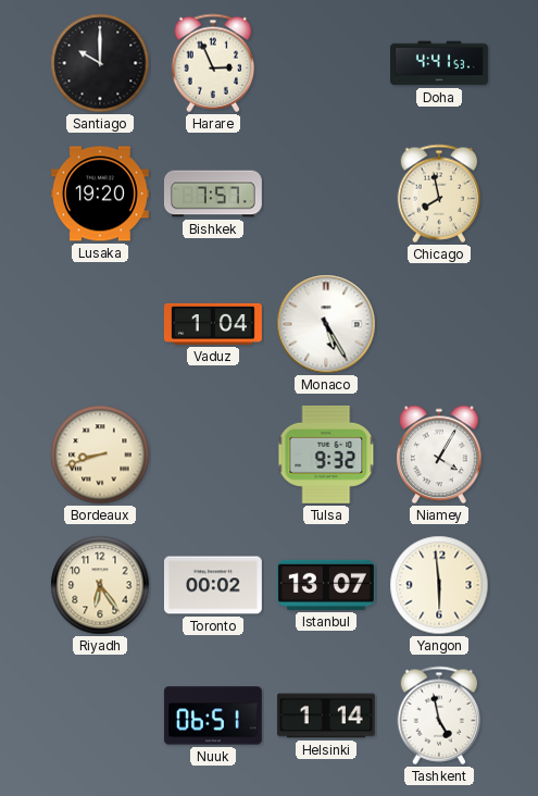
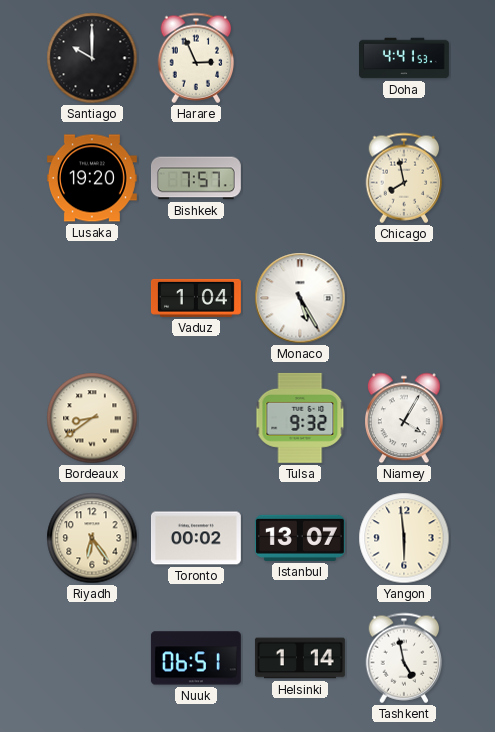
Bordeaux: 8:42 -> 8:39
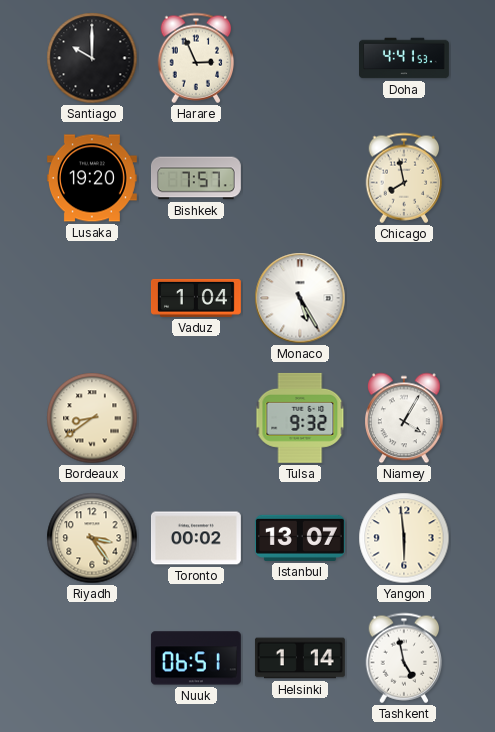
Riyadh: 6:24 -> 3:24
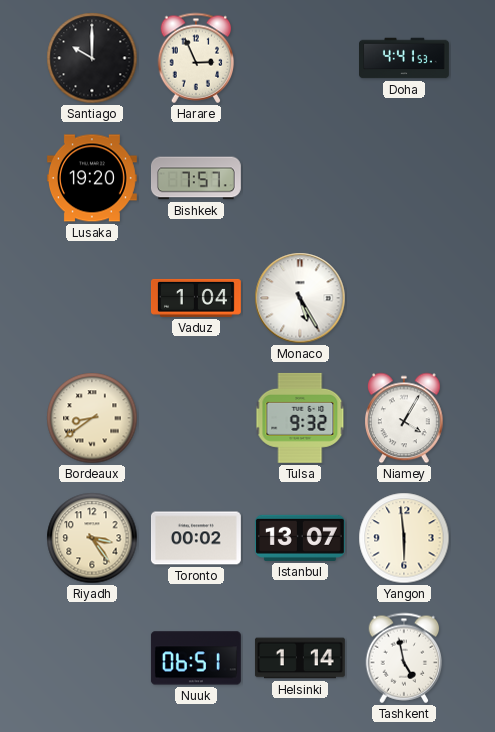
Chicago: 7:58 -> none
